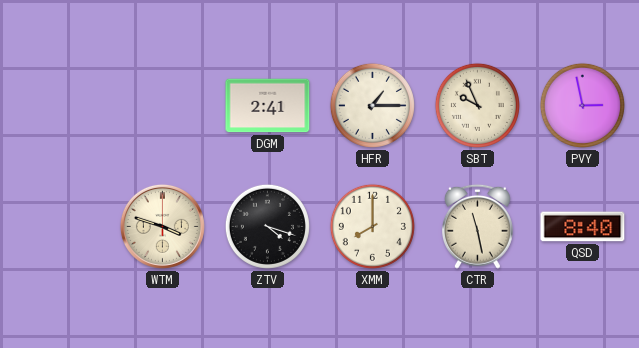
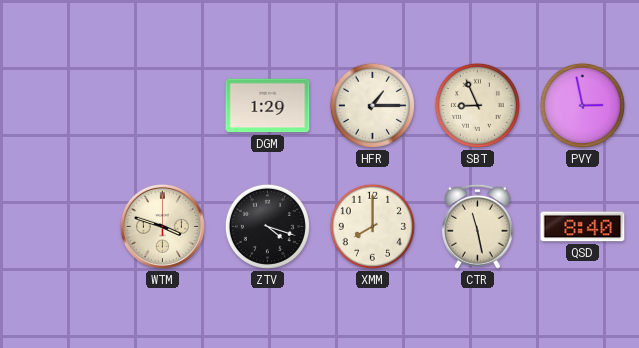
DGM: 2:41 -> 1:29
SBT: 9:56 -> 8:56
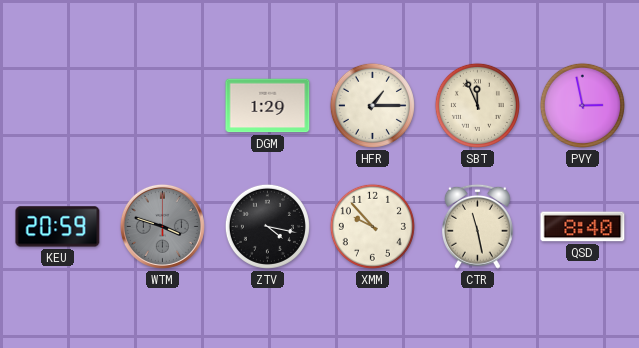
SBT: 8:56 -> 11:56
KEU: none -> 20:59
WTM dial: cream -> grey
ZTV: 4:18 -> 4:17
XMM: 8:00 -> 9:53
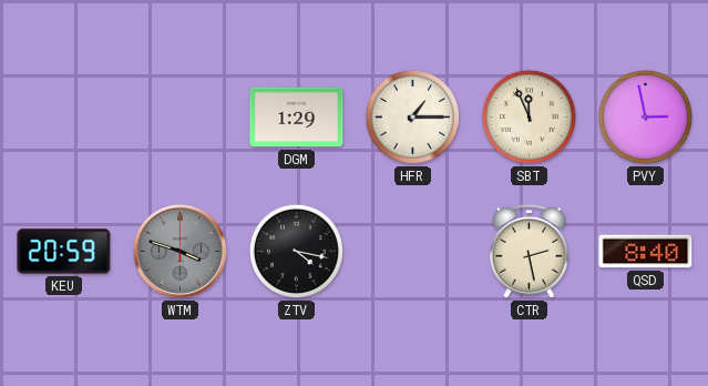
XMM: 9:53 -> none
CTR: 11:28 -> 2:28
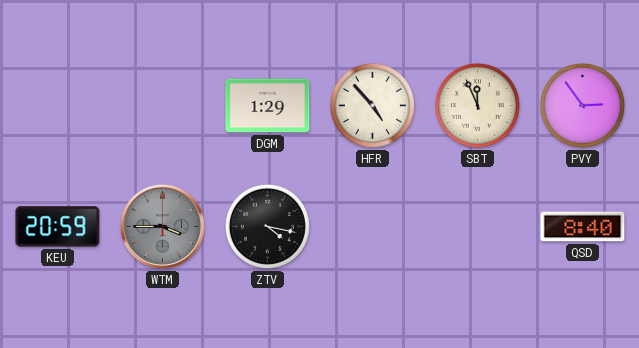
HFR: 1:15 -> 4:53
PVY: 2:58 -> 2:54
WTM: 3:48 -> 3:45
CTR: 2:28 -> none
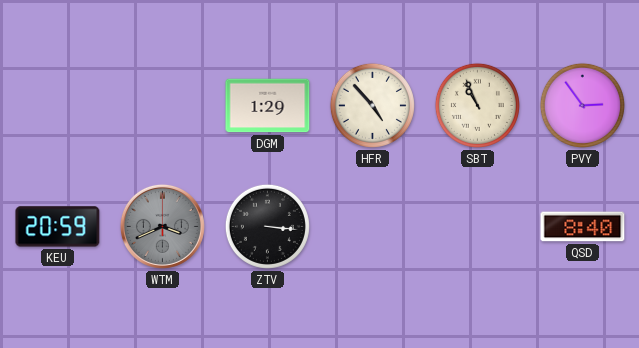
SBT: 11:56 -> 10:56
WTM: 3:45 -> 3:41
ZTV: 4:17 -> 3:16
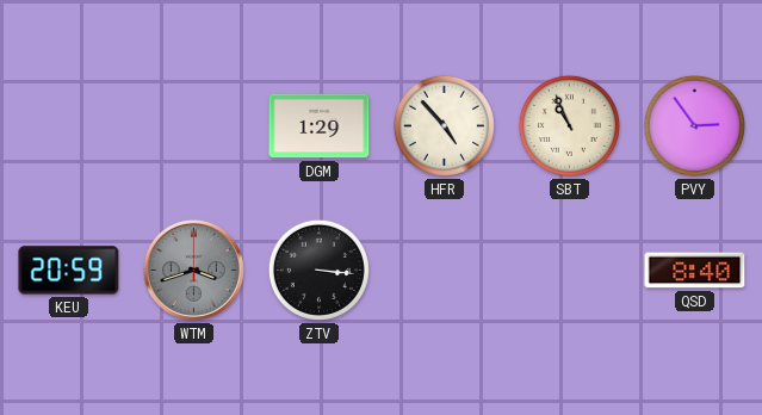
WTM: 3:41 -> 3:42
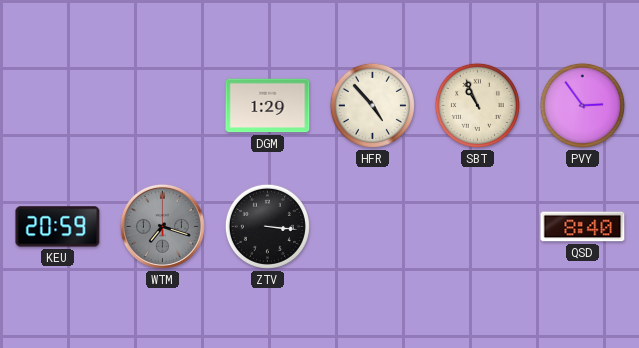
WTM: 3:42 -> 7:18
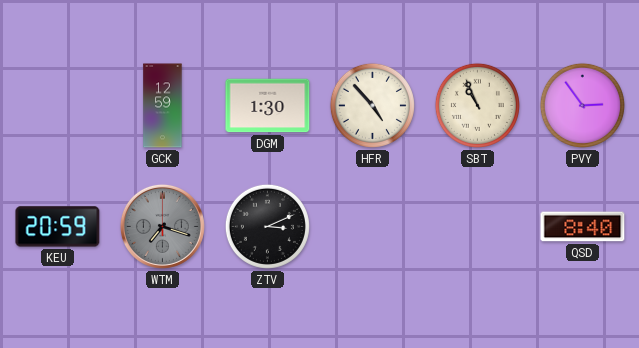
GCK: none -> 12:59
DGM: 1:29 -> 1:30
ZTV: 3:16 -> 3:11
